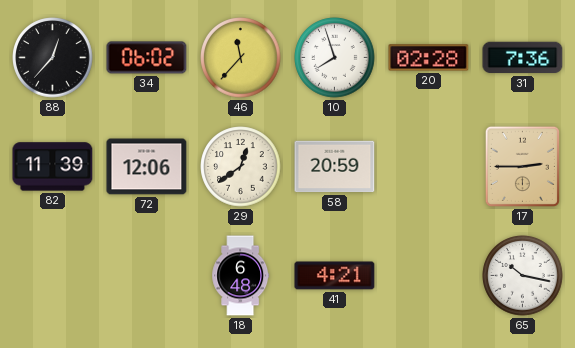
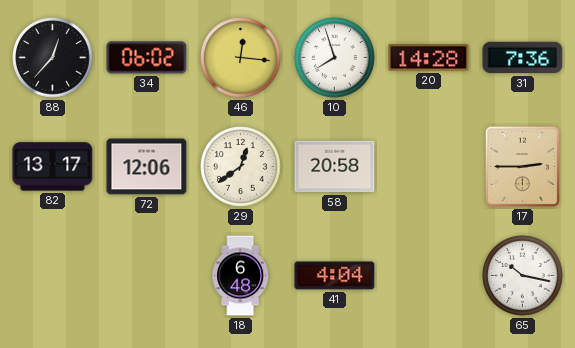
46: 11:37 -> 12:16
20: 02:28 -> 14:28
82: 11:39 -> 13:17
58: 20:59 -> 20:58
41: 4:21 -> 4:04
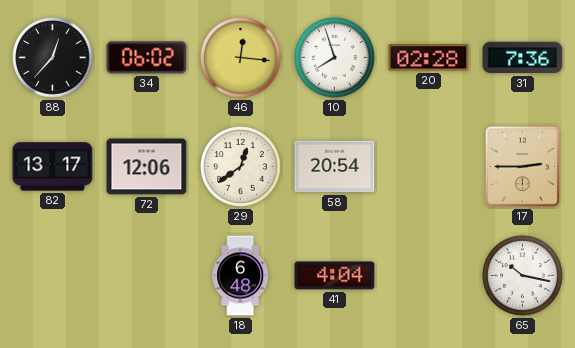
20: 14:28 -> 02:28
58: 20:58 -> 20:54
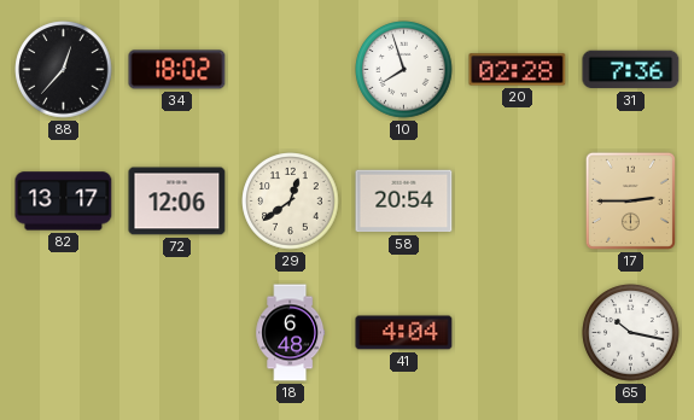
34: 06:02 -> 18:02
46: 12:16 -> none
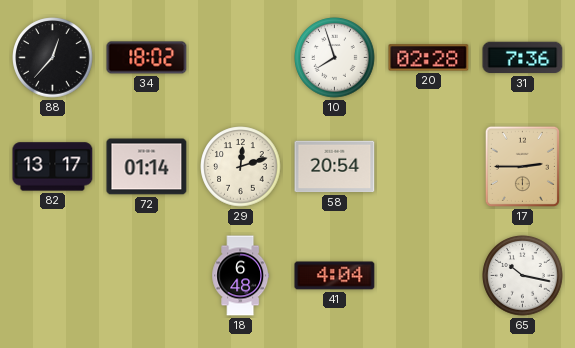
72: 12:06 -> 01:14
29: 12:39 -> 12:12
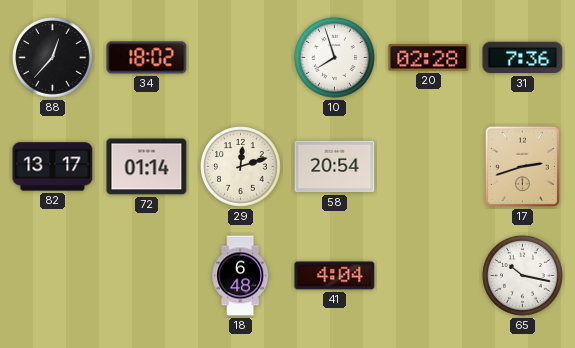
17: 2:45 -> 2:42
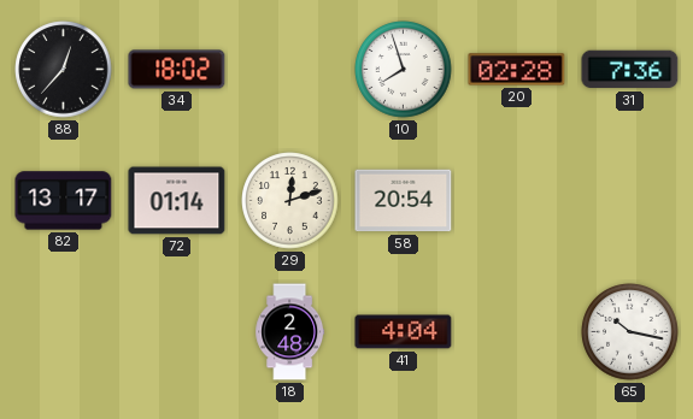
17: 2:42 -> none
18: 6:48 -> 2:48
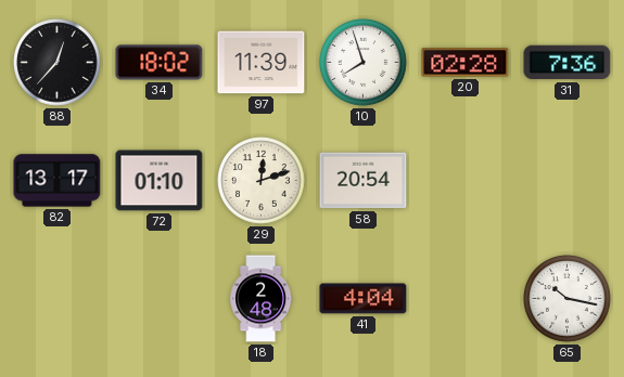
97: none -> 11:39
72: 01:14 -> 01:10
